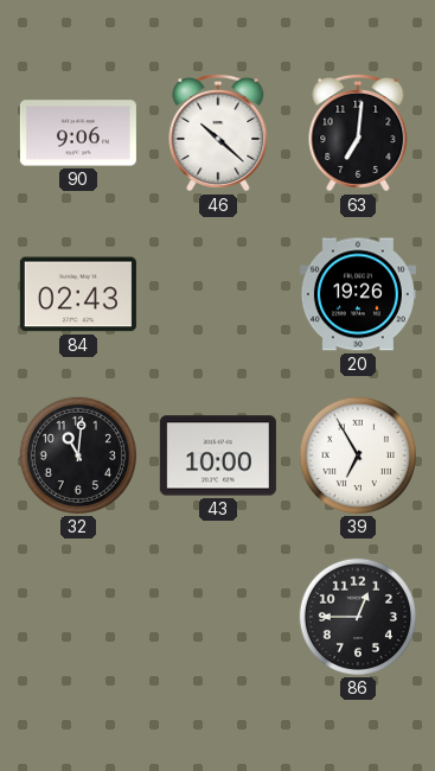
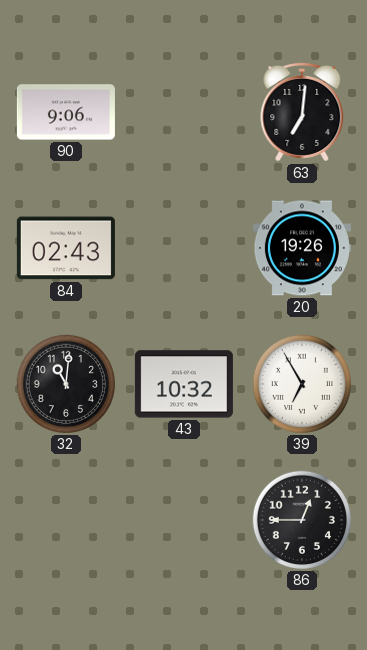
46: 10:22 -> none
43: 10:00 -> 10:32
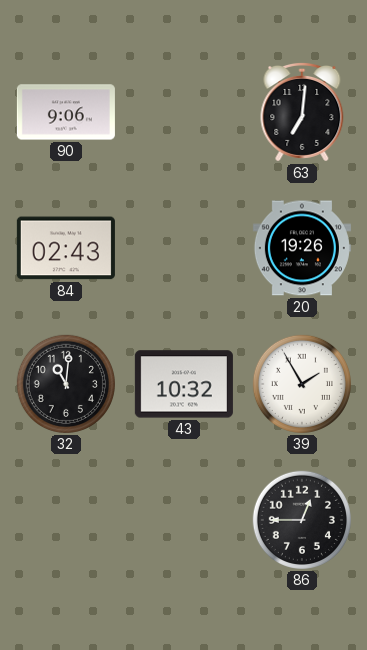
39: 6:55 -> 1:55
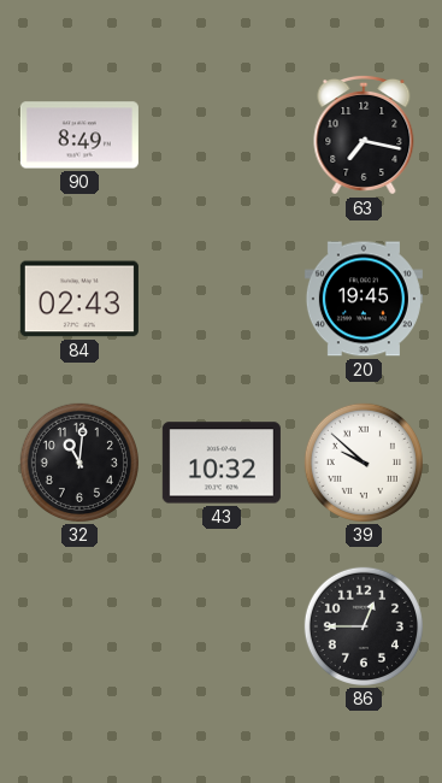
90: 9:06 -> 8:49
63: 7:01 -> 7:17
20: 19:26 -> 19:45
39: 1:55 -> 9:52
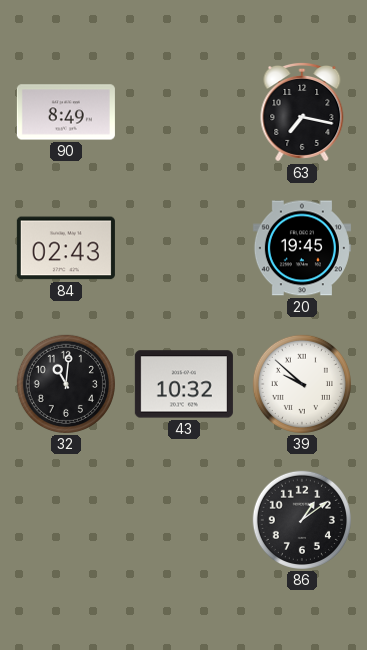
86: 12:45 -> 1:09
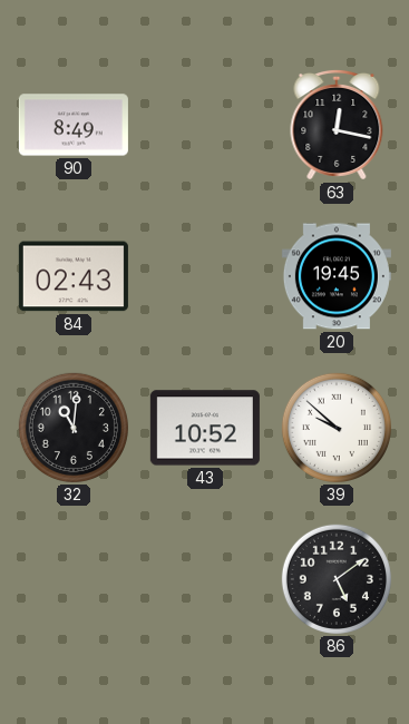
63: 7:17 -> 12:17
43: 10:32 -> 10:52
86: 1:09 -> 5:09
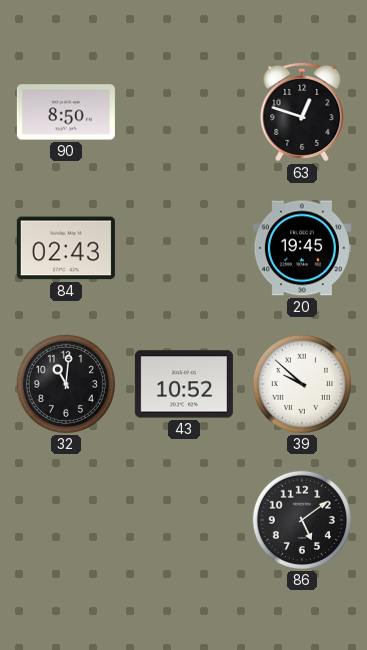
90: 8:49 -> 8:50
63: 12:17 -> 12:48
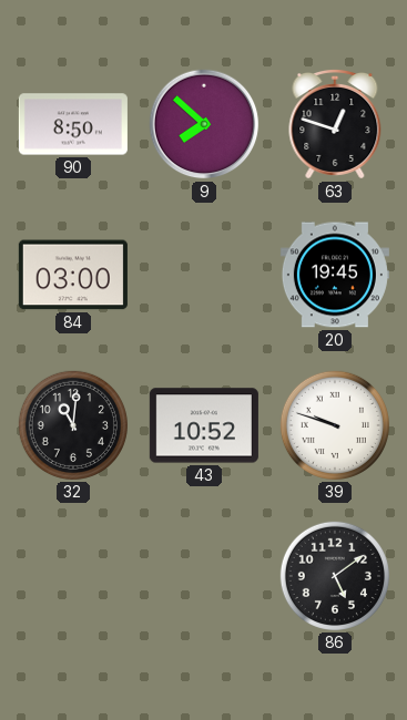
9: none -> 7:52
84: 02:43 -> 03:00
39: 9:52 -> 9:48
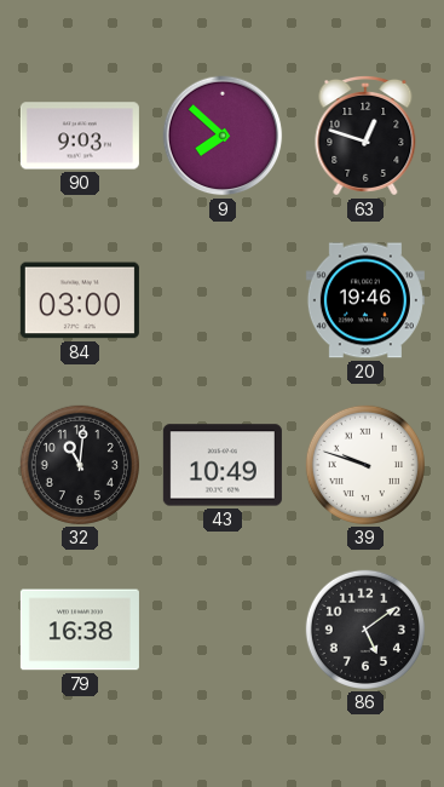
90: 8:50 -> 9:03
20: 19:45 -> 19:46
43: 10:52 -> 10:49
79: none -> 16:38
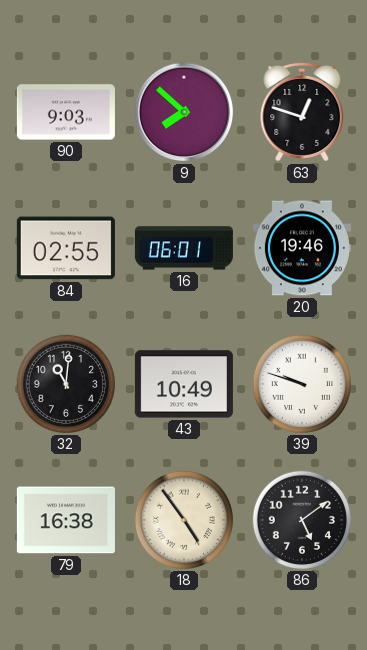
84: 03:00 -> 02:55
16: none -> 06:01
18: none -> 4:54
